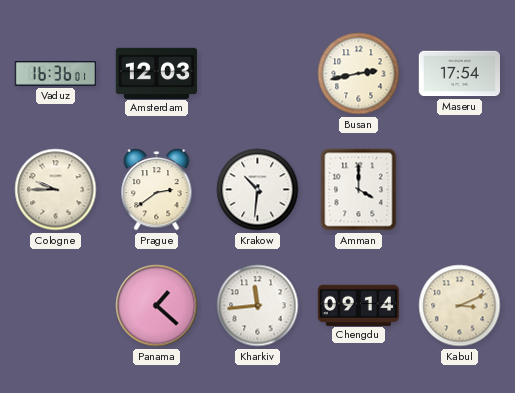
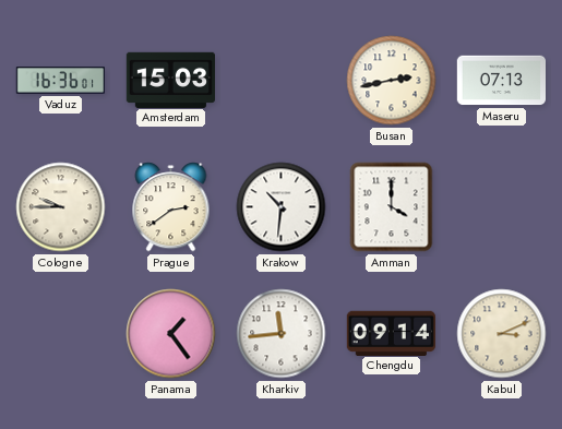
Amsterdam: 12:03 -> 15:03
Maseru: 17:54 -> 07:13
Panama: 1:22 -> 1:24
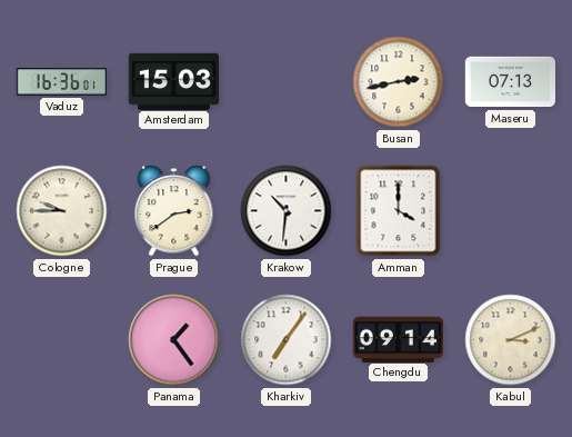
Kharkiv: 11:44 -> 7:06
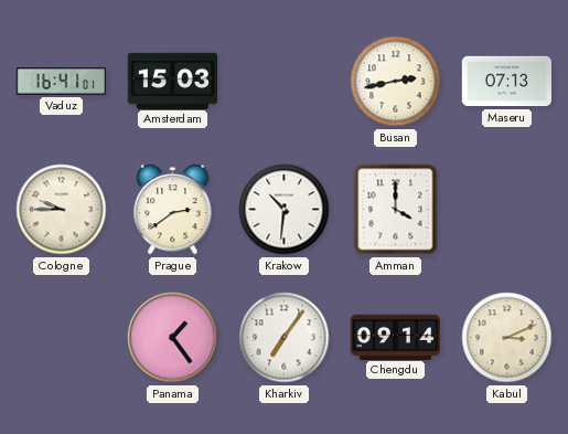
Vaduz: 16:36 -> 16:41
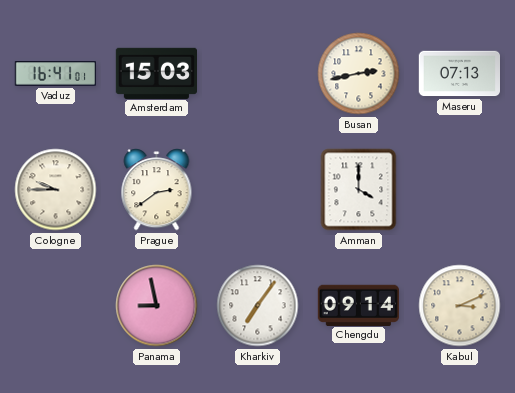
Krakow: 10:31 -> none
Panama: 1:24 -> 8:58
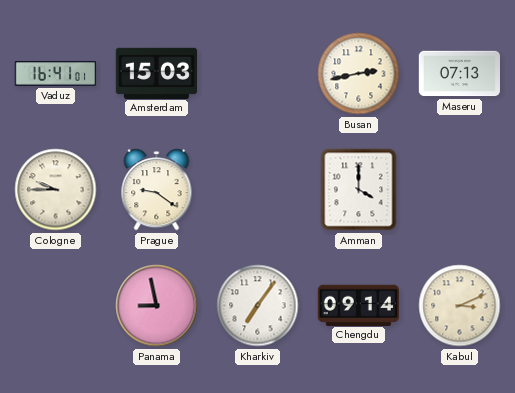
Prague: 2:39 -> 9:21
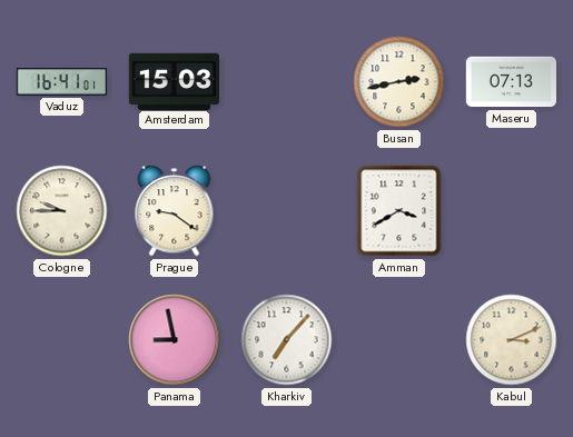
Amman: 4:00 -> 3:40
Kharkiv: 7:06 -> 7:07
Chengdu: 09:14 -> none
